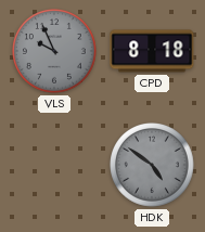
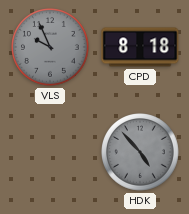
HDK: 4:51 -> 4:53
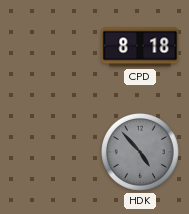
VLS: 9:56 -> none
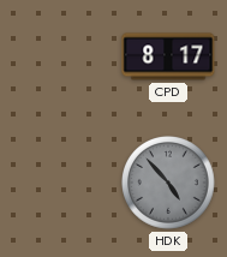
CPD: 8:18 -> 8:17
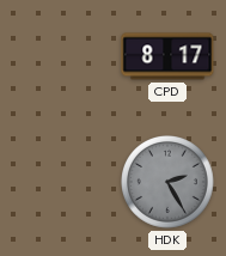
HDK: 4:53 -> 2:25
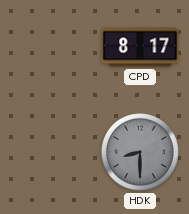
HDK: 2:25 -> 8:30
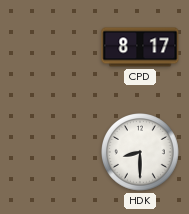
HDK dial: grey -> white
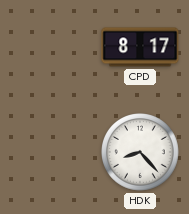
HDK: 8:30 -> 8:23
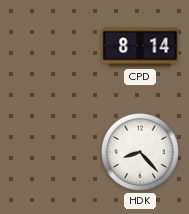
CPD: 8:17 -> 8:14
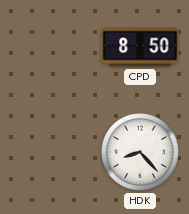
CPD: 8:14 -> 8:50
